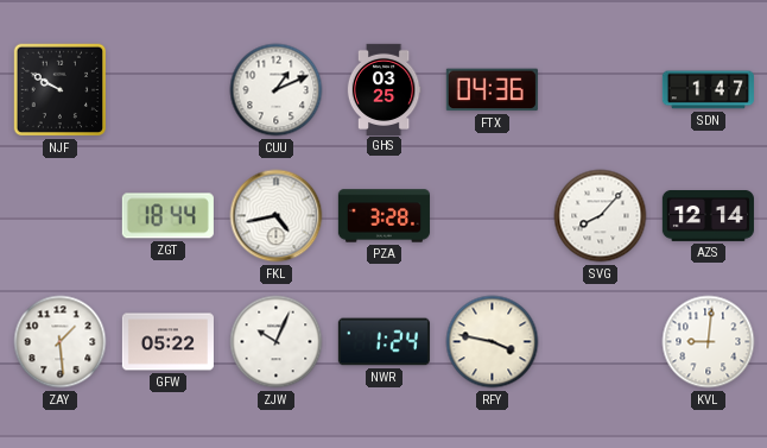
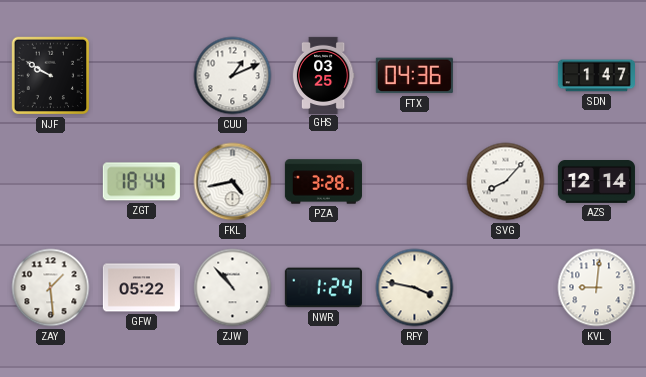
ZJW: 10:04 -> 10:53
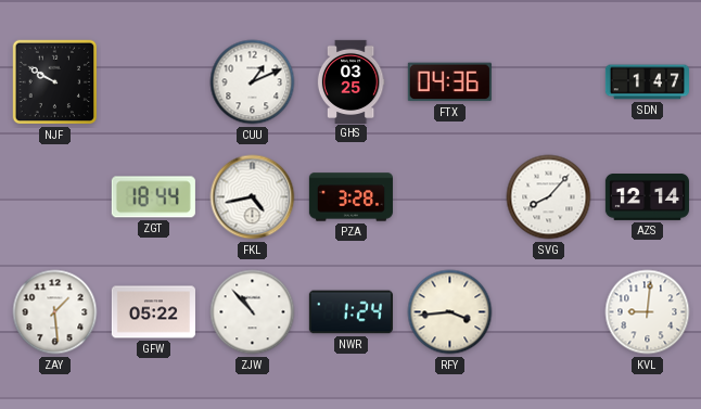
RFY: 3:47 -> 3:44
